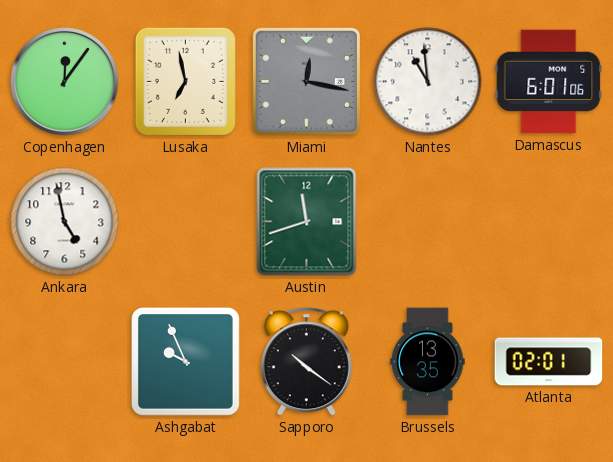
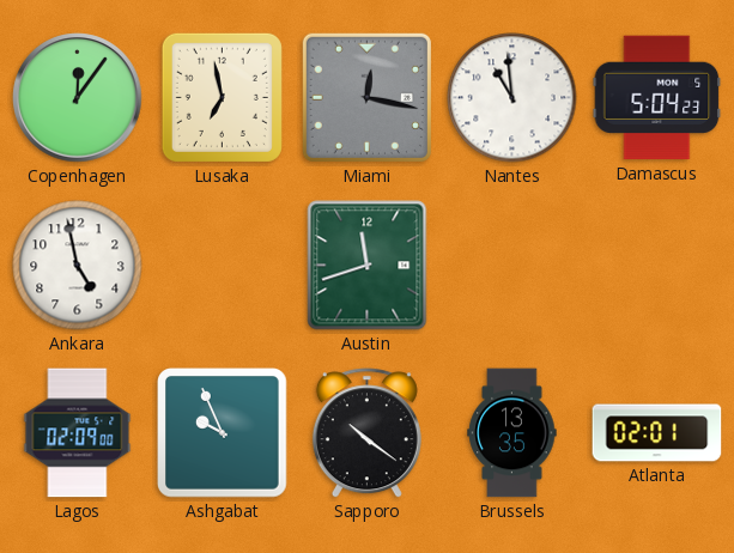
Damascus: 6:01 -> 5:04
Lagos: none -> 02:09
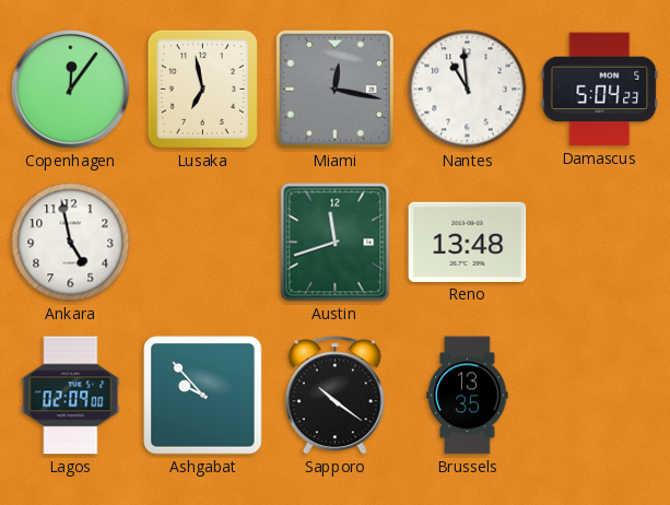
Reno: none -> 13:48
Ashgabat: 9:56 -> 9:53
Atlanta: 02:01 -> none
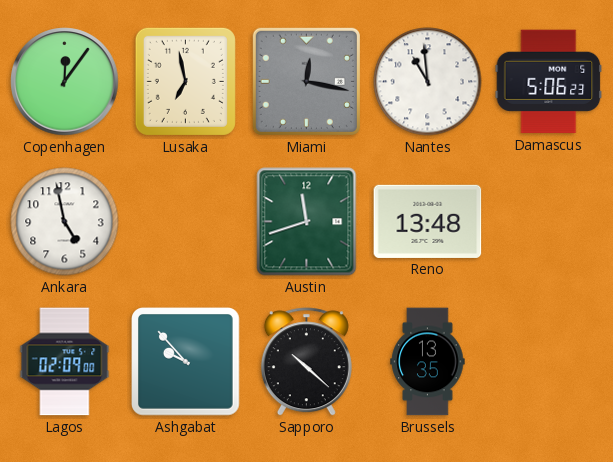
Damascus: 5:04 -> 5:06
Sapporo: 10:21 -> 10:22
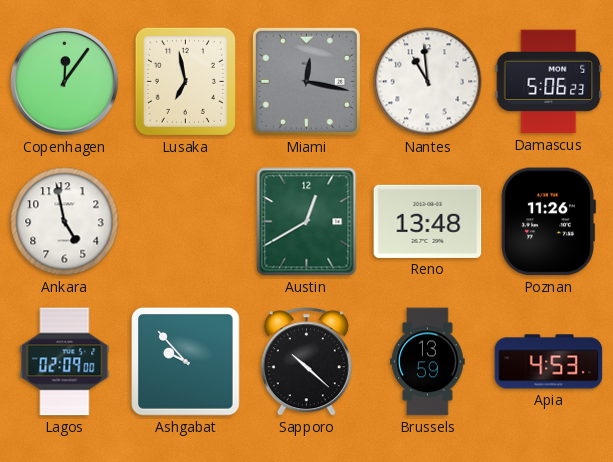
Austin: 11:42 -> 12:40
Poznan: none -> 11:26
Brussels: 13:35 -> 13:59
Apia: none -> 4:53
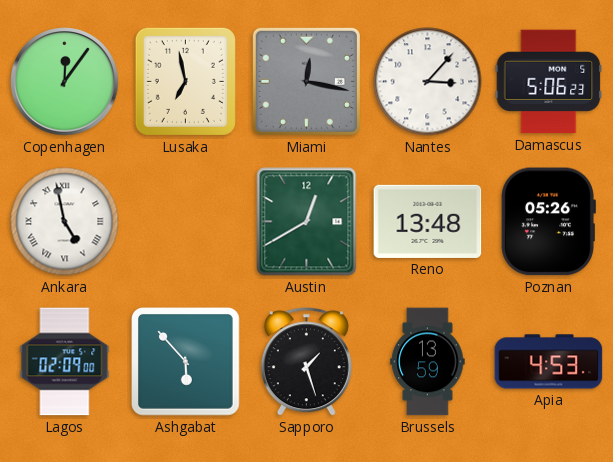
Nantes: 10:59 -> 3:07
Ankara numerals: Arabic -> Roman
Poznan: 11:26 -> 05:26
Ashgabat: 9:53 -> 5:53
Sapporo: 10:22 -> 1:27
